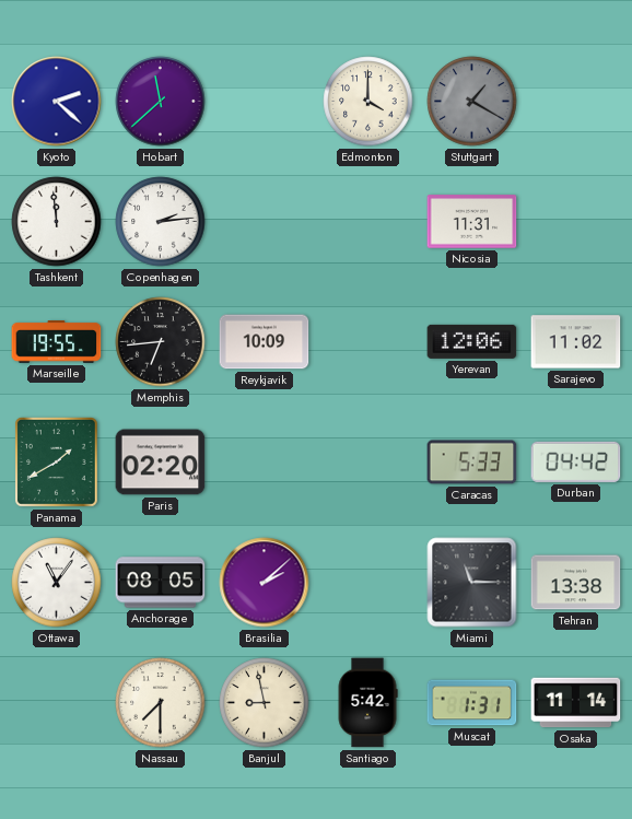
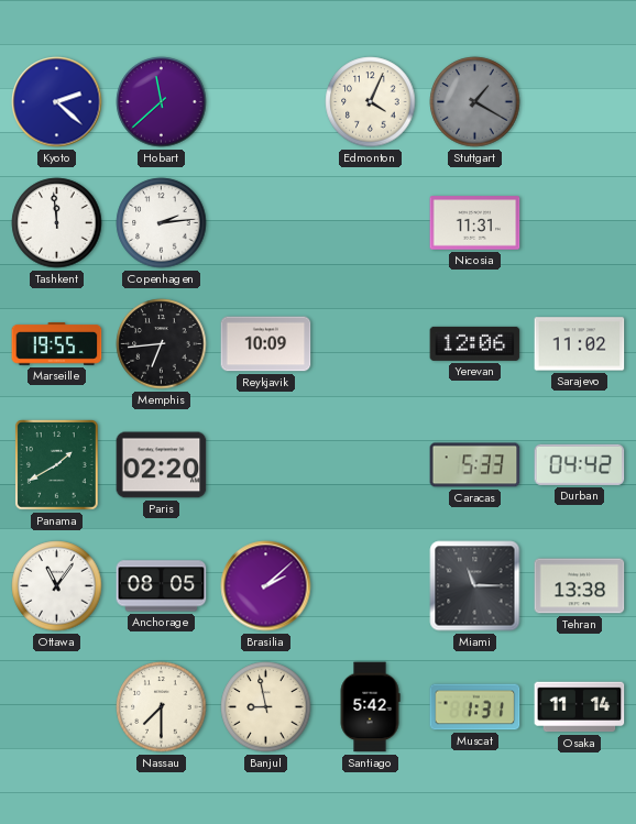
Edmonton: 4:00 -> 4:04
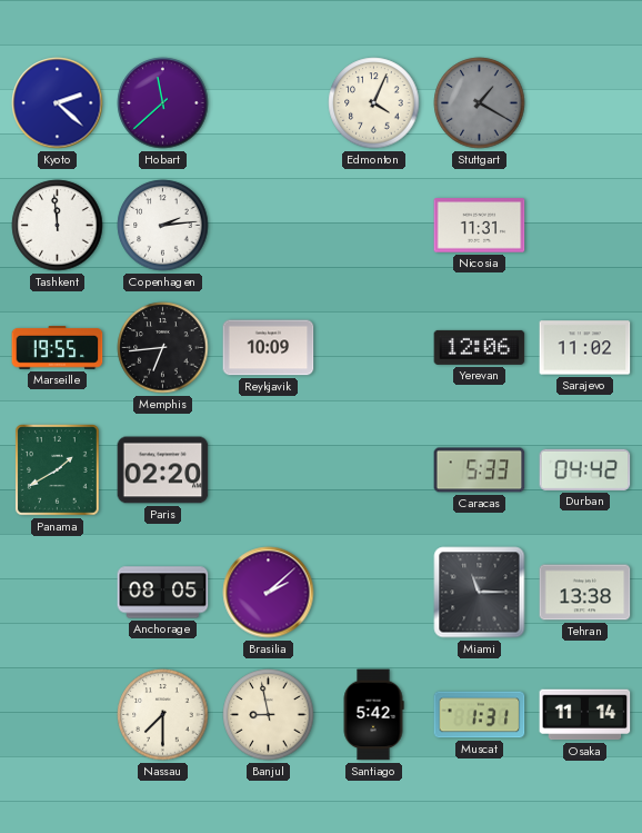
Ottawa: 11:06 -> none
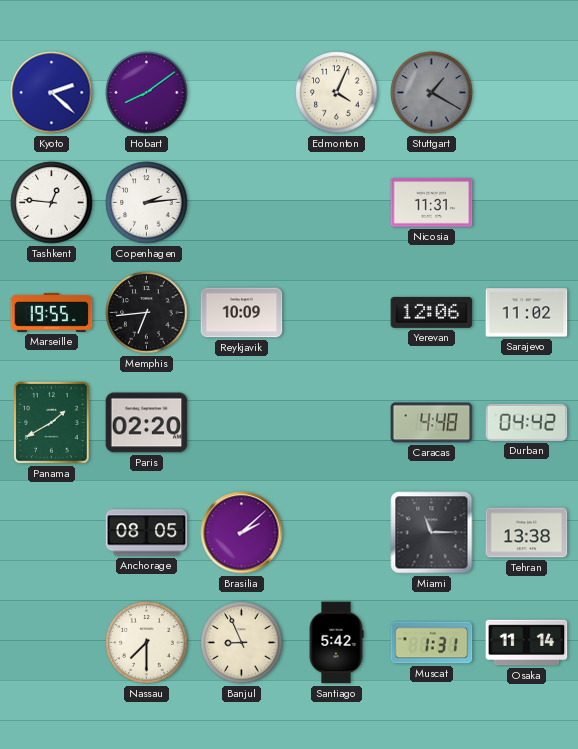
Hobart: 11:38 -> 8:09
Tashkent: 11:59 -> 12:46
Caracas: 5:33 -> 4:48
Banjul: 8:58 -> 8:56
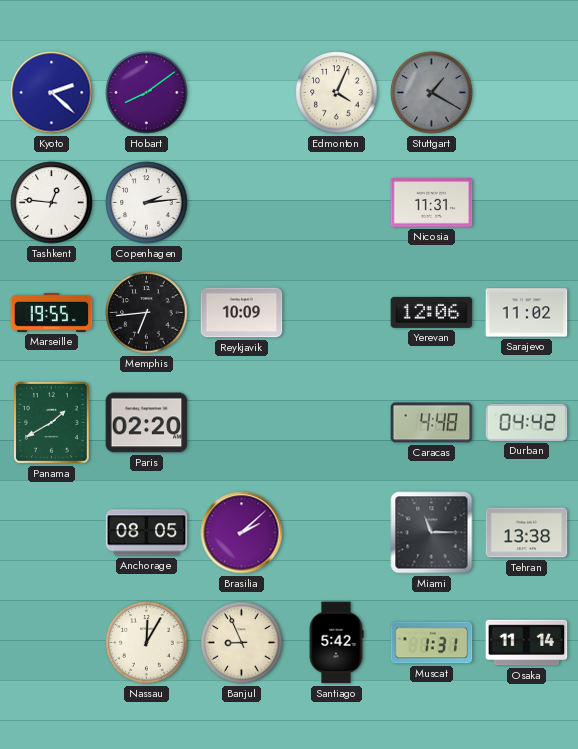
Nassau: 7:30 -> 12:05
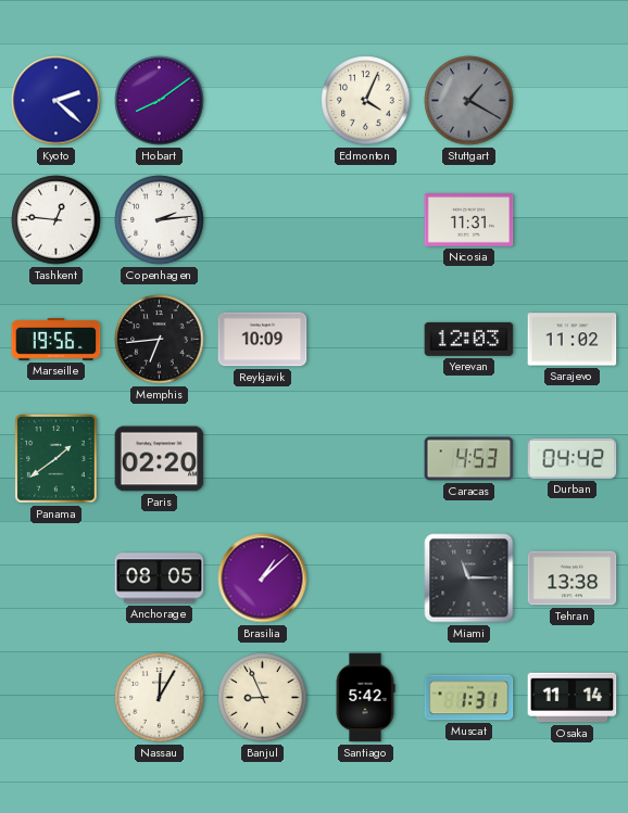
Marseille: 19:55 -> 19:56
Yerevan: 12:06 -> 12:03
Panama: 1:40 -> 1:39
Caracas: 4:48 -> 4:53
Brasilia: 2:08 -> 1:08
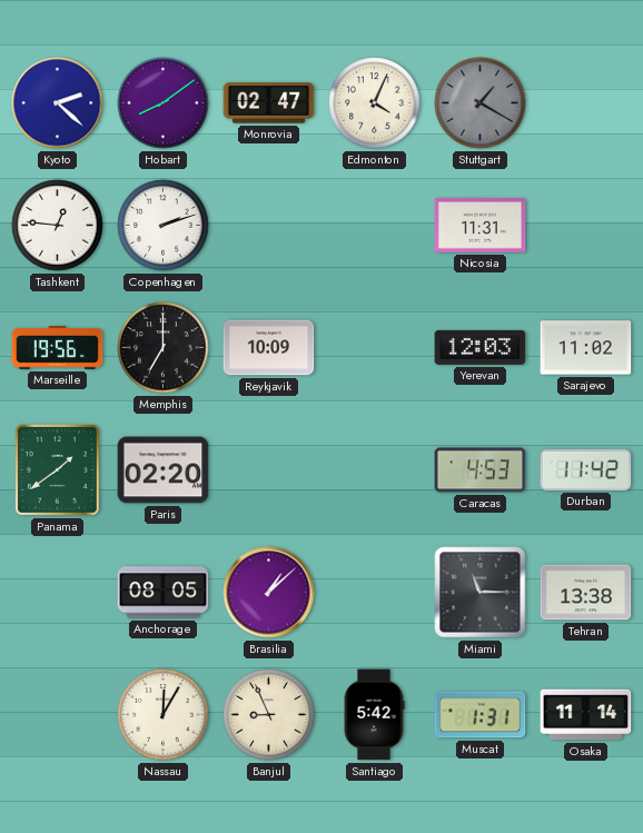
Monrovia: none -> 02:47
Copenhagen: 2:14 -> 2:12
Memphis: 6:44 -> 7:00
Durban: 04:42 -> 11:42
